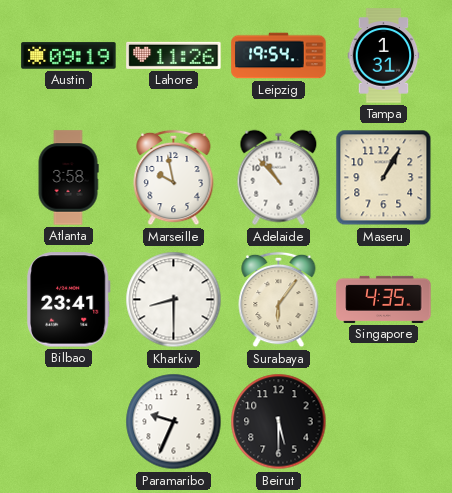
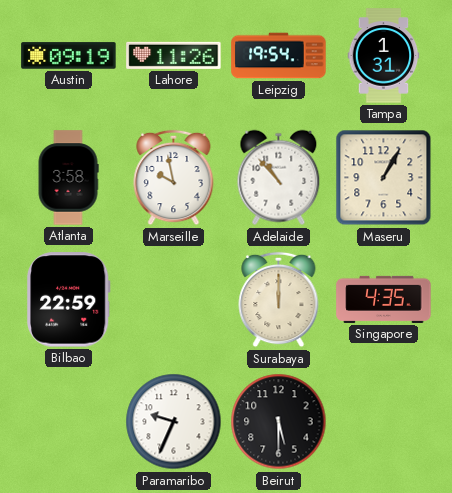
Bilbao: 23:41 -> 22:59
Kharkiv: 8:30 -> none
Surabaya: 6:06 -> 12:00
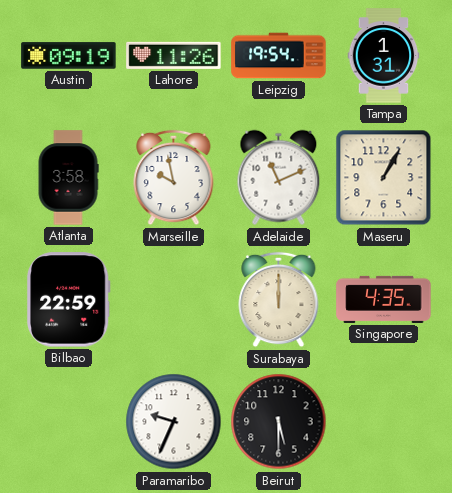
Adelaide: 10:53 -> 11:11
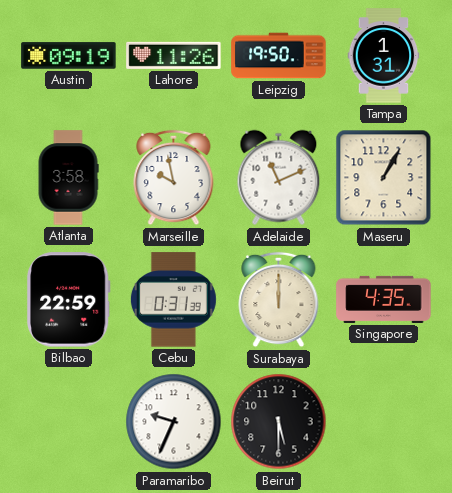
Leipzig: 19:54 -> 19:50
Cebu: none -> 0:31
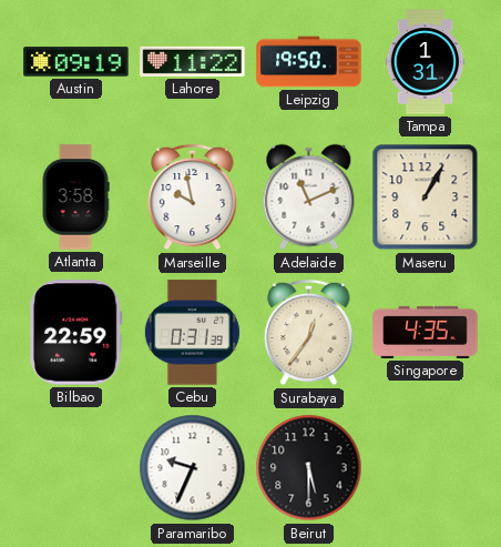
Lahore: 11:26 -> 11:22
Surabaya: 12:00 -> 12:36
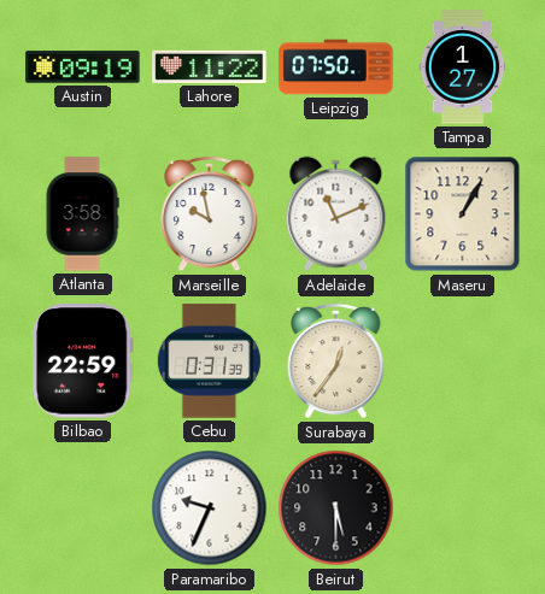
Leipzig: 19:50 -> 07:50
Tampa: 1:31 -> 1:27
Singapore: 4:35 -> none
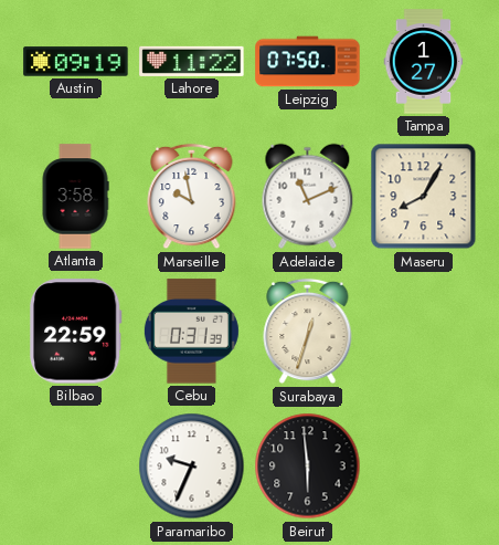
Maseru: 1:05 -> 8:05
Surabaya: 12:36 -> 12:33
Beirut: 5:30 -> 5:59
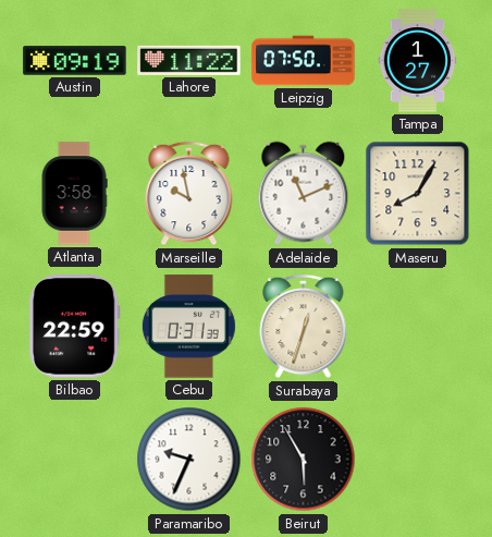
Beirut: 5:59 -> 5:55
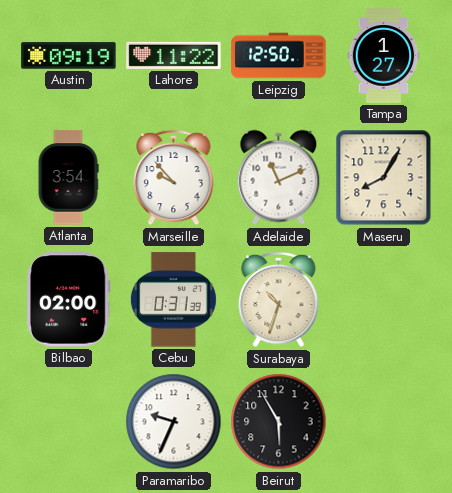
Leipzig: 07:50 -> 12:50
Atlanta: 3:58 -> 3:54
Marseille: 9:58 -> 9:53
Bilbao: 22:59 -> 02:00
Surabaya: 12:33 -> 10:33
